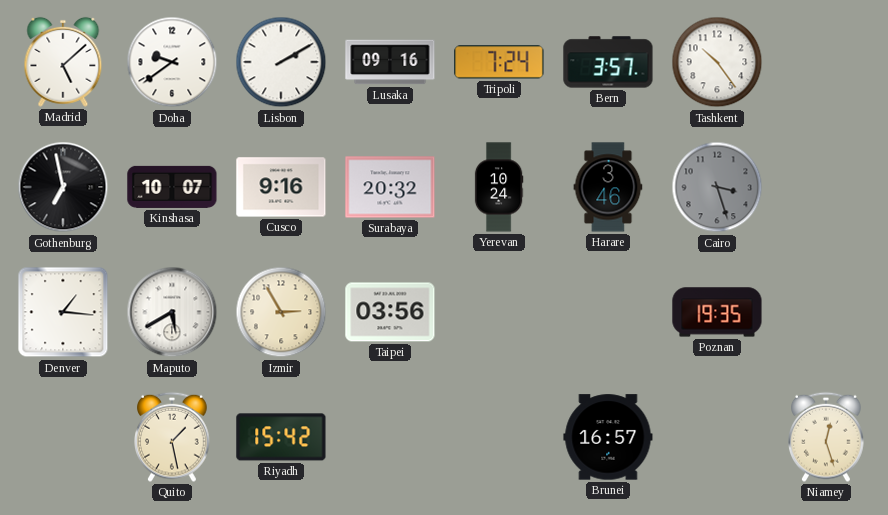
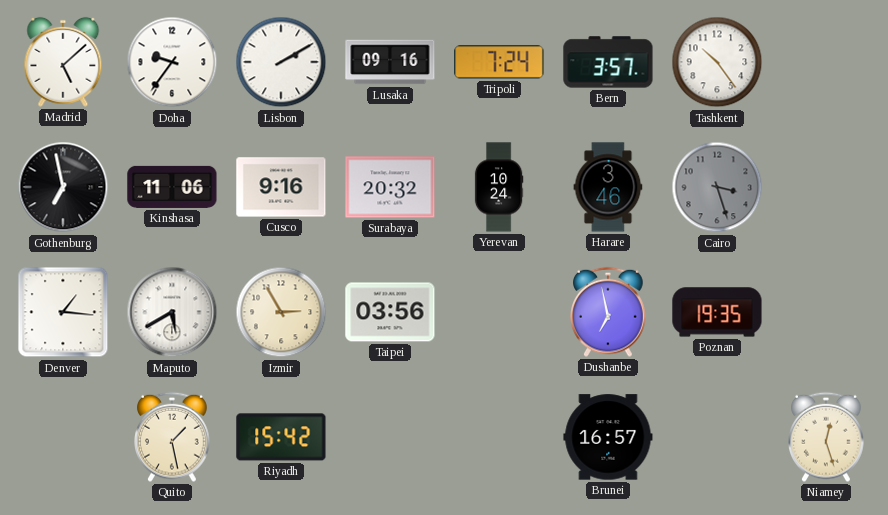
Doha: 9:39 -> 9:36
Kinshasa: 10:07 -> 11:06
Dushanbe: none -> 6:58
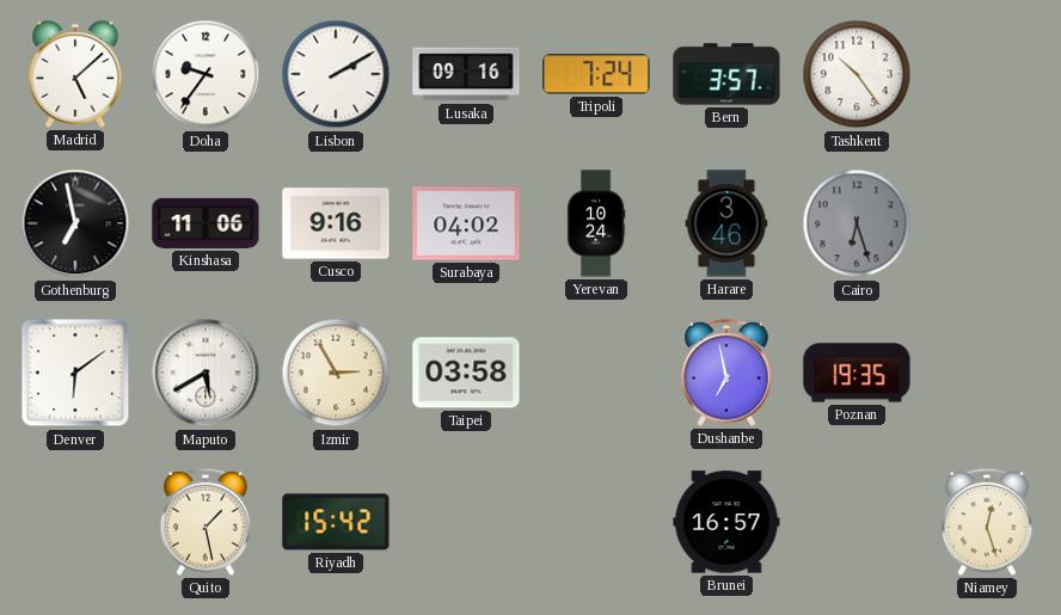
Surabaya: 20:32 -> 04:02
Cairo: 3:27 -> 6:27
Denver: 1:16 -> 6:09
Taipei: 03:56 -> 03:58
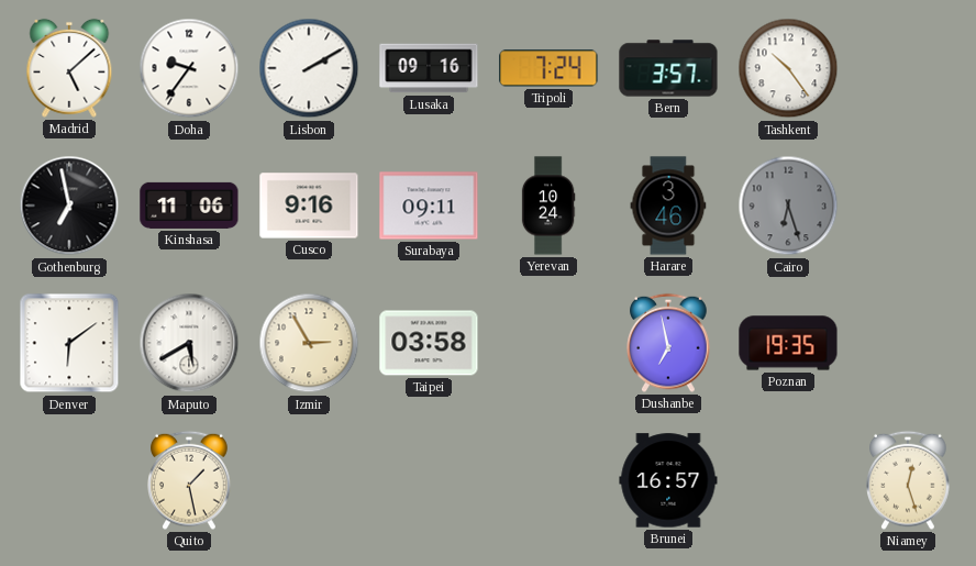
Surabaya: 04:02 -> 09:11
Riyadh: 15:42 -> none
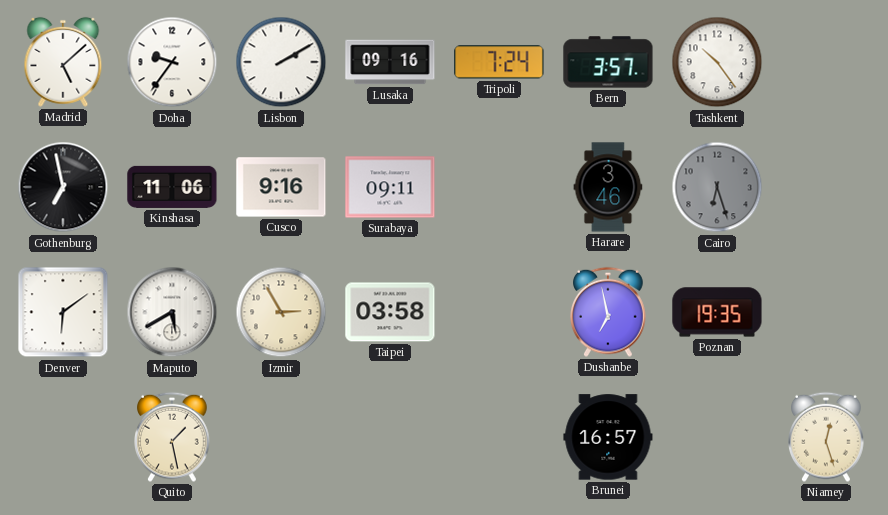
Yerevan: 10:24 -> none
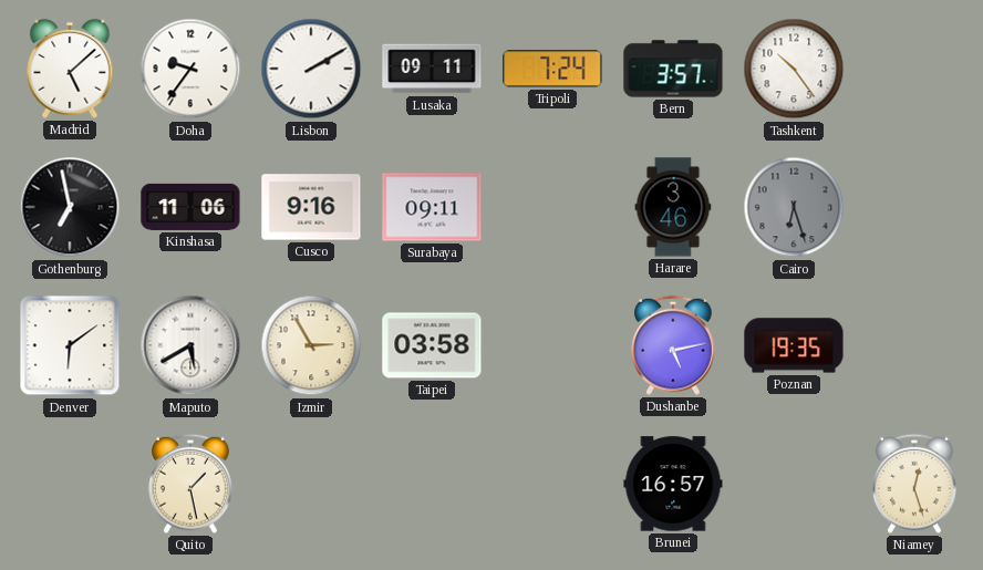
Lusaka: 09:16 -> 09:11
Dushanbe: 6:58 -> 5:13
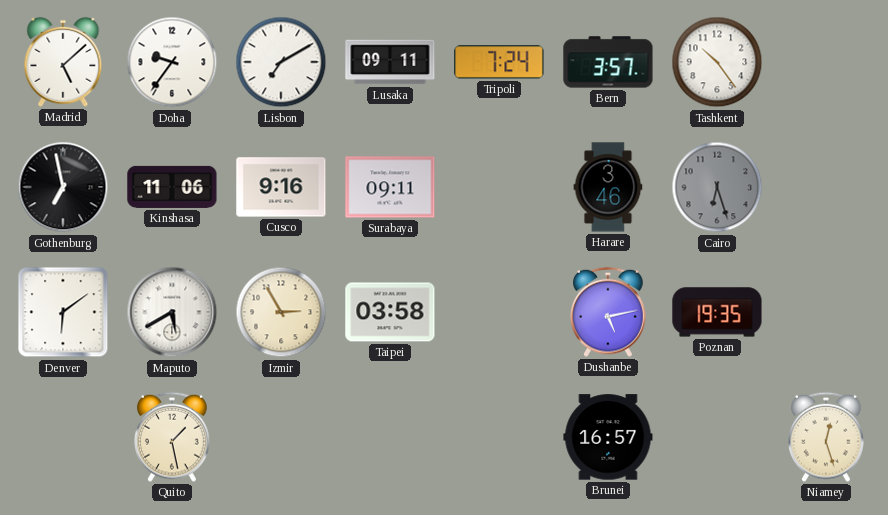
Lisbon: 2:10 -> 7:10
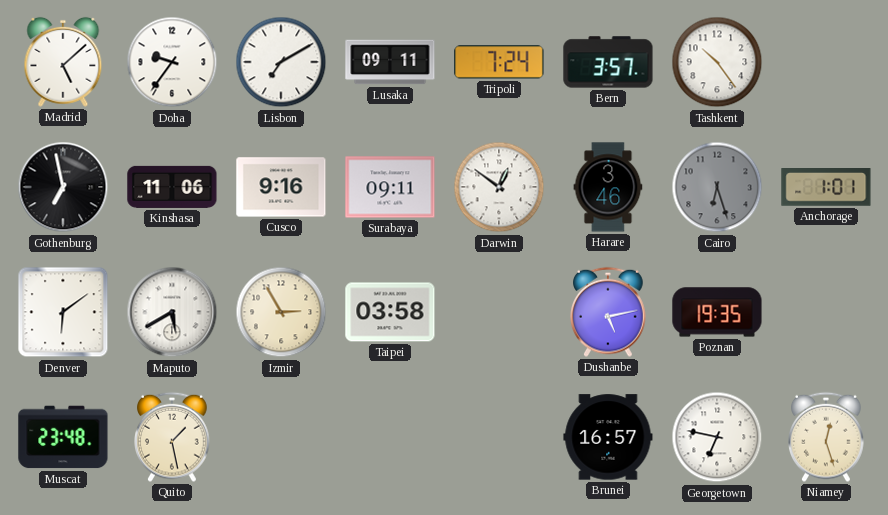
Darwin: none -> 12:51
Anchorage: none -> 1:01
Muscat: none -> 23:48
Georgetown: none -> 6:47
